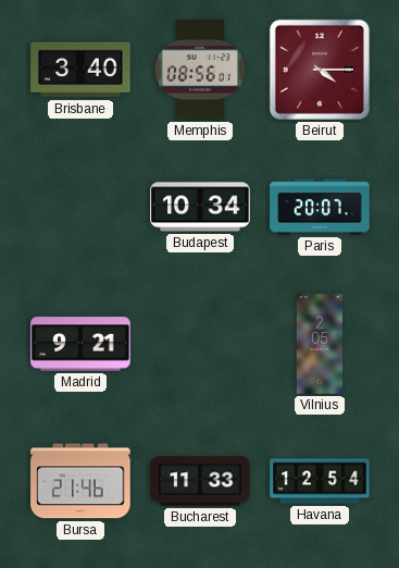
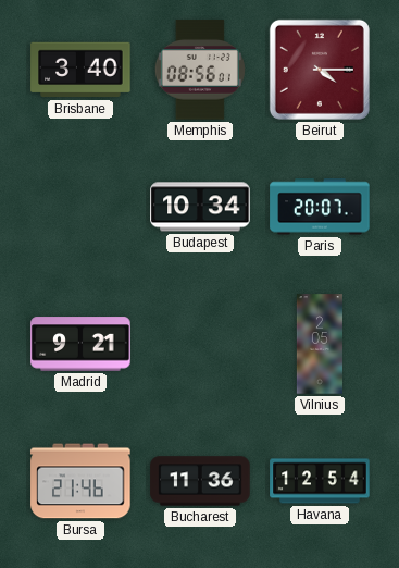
Bucharest: 11:33 -> 11:36
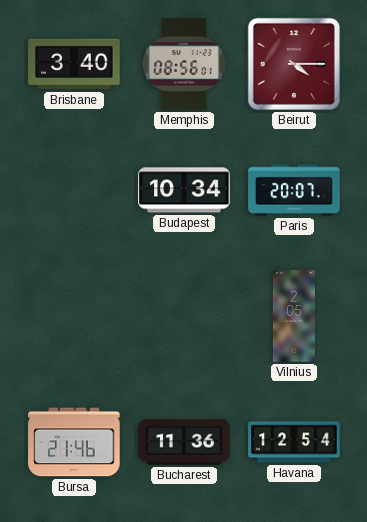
Madrid: 9:21 -> none
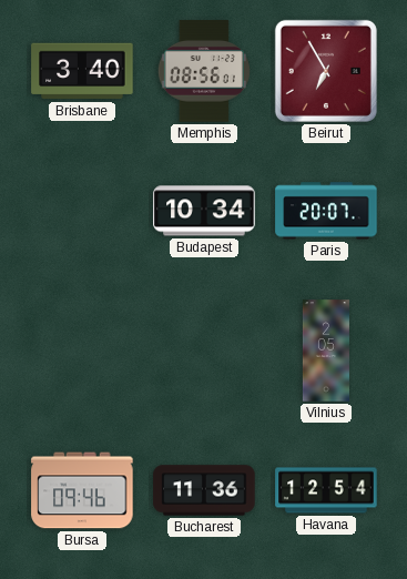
Beirut: 4:15 -> 6:55
Bursa: 21:46 -> 09:46
